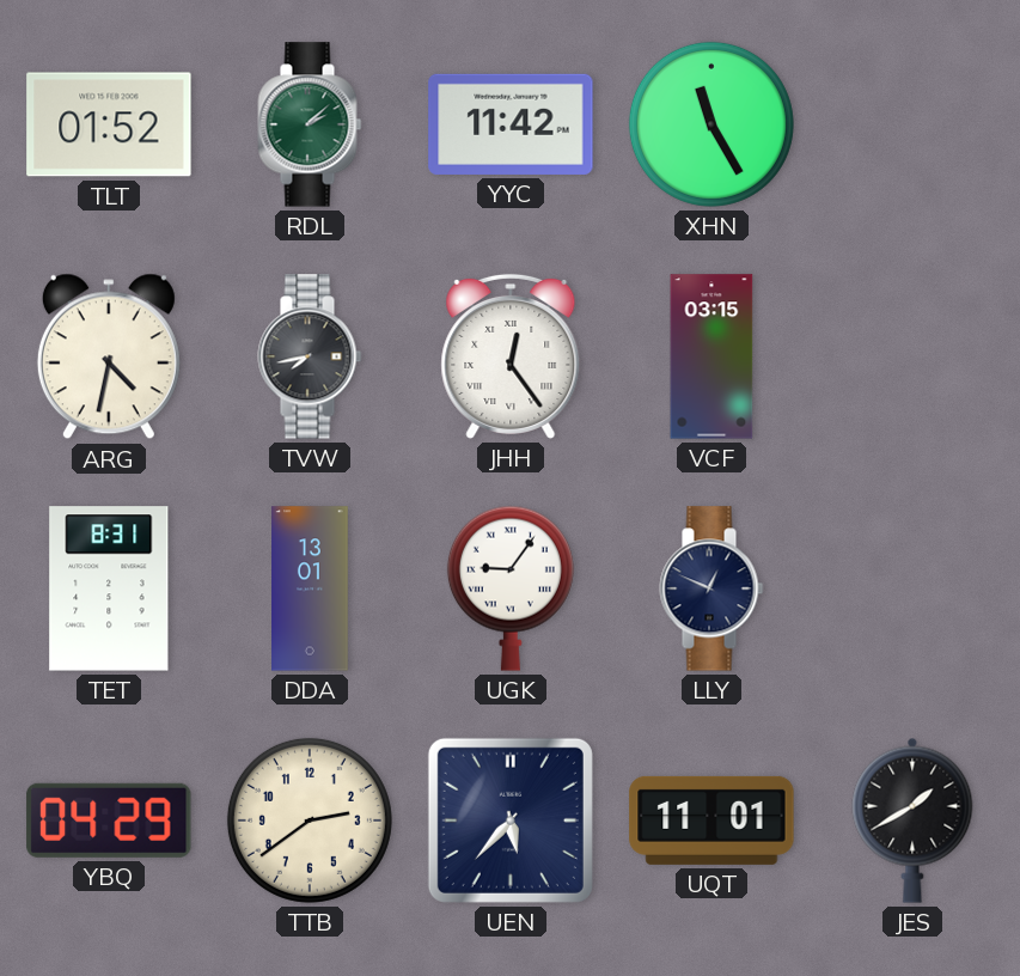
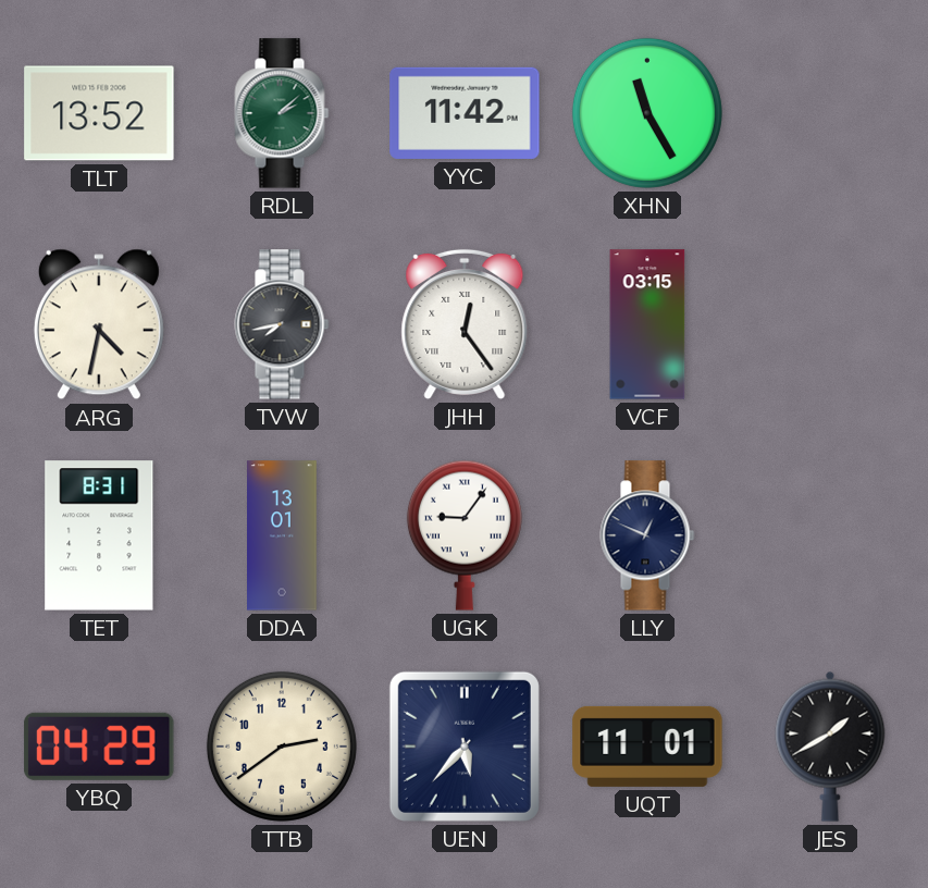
TLT: 01:52 -> 13:52
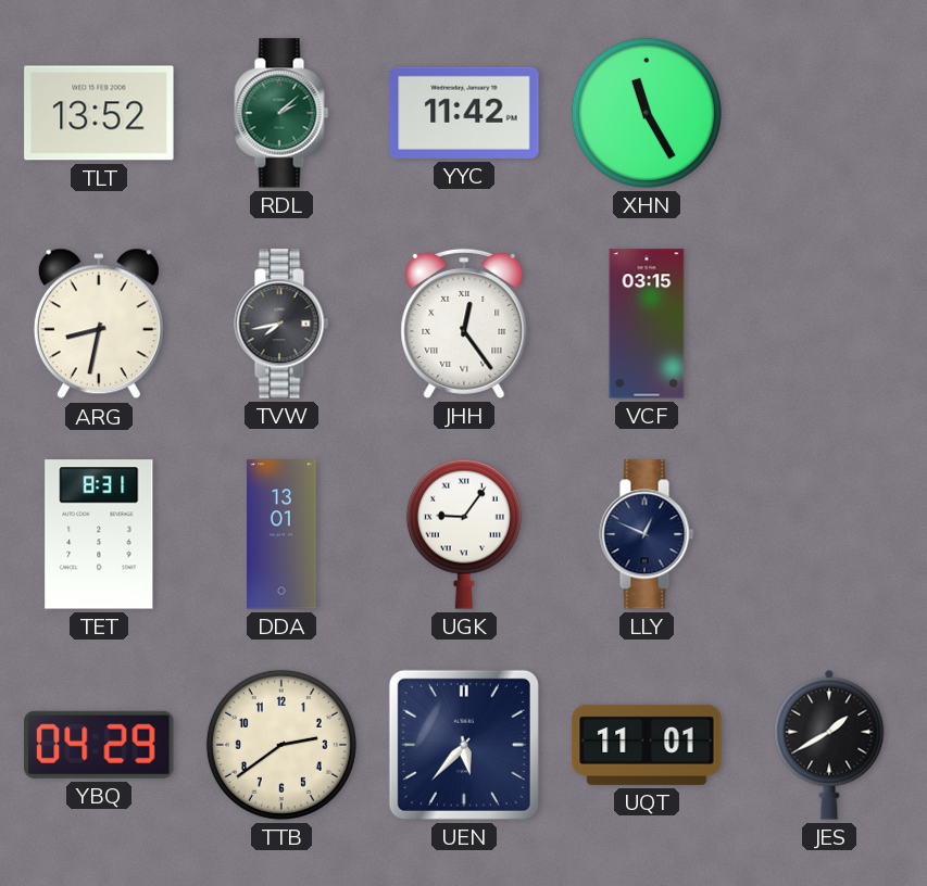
ARG: 4:32 -> 8:32
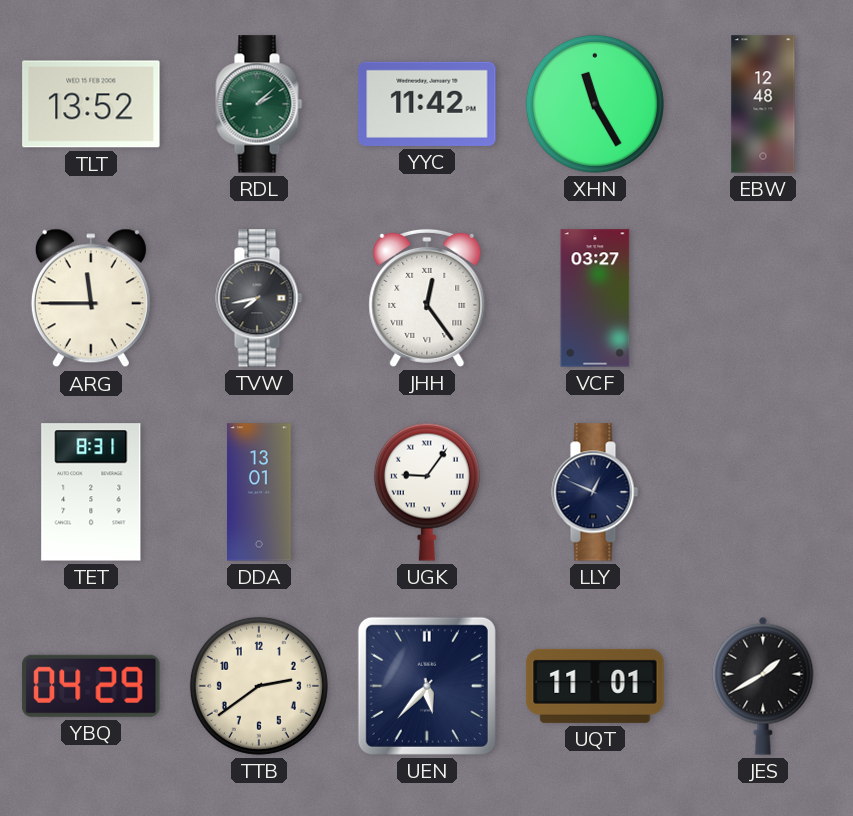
EBW: none -> 12:48
ARG: 8:32 -> 11:45
VCF: 03:15 -> 03:27
